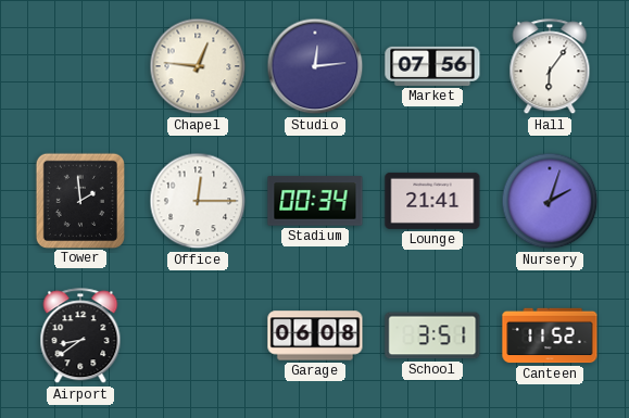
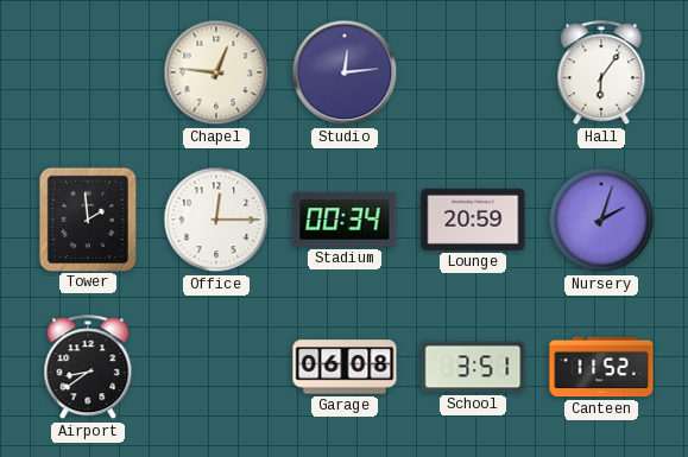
Market: 07:56 -> none
Lounge: 21:41 -> 20:59
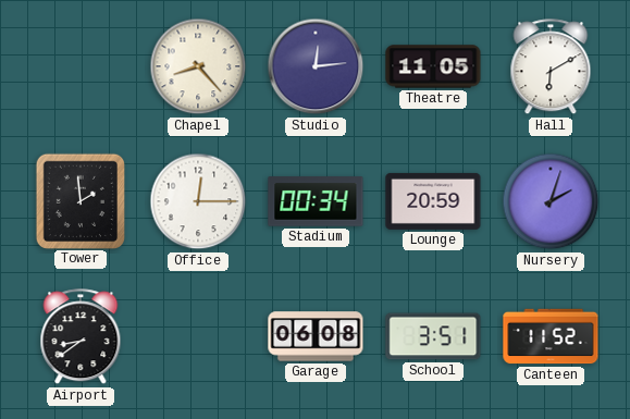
Chapel: 12:46 -> 8:23
Theatre: none -> 11:05
Hall: 6:06 -> 6:10
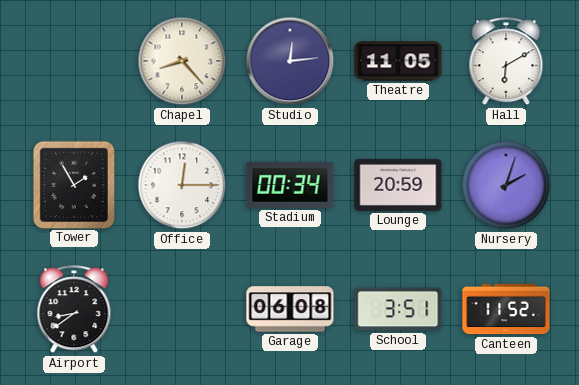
Tower: 1:59 -> 1:55
